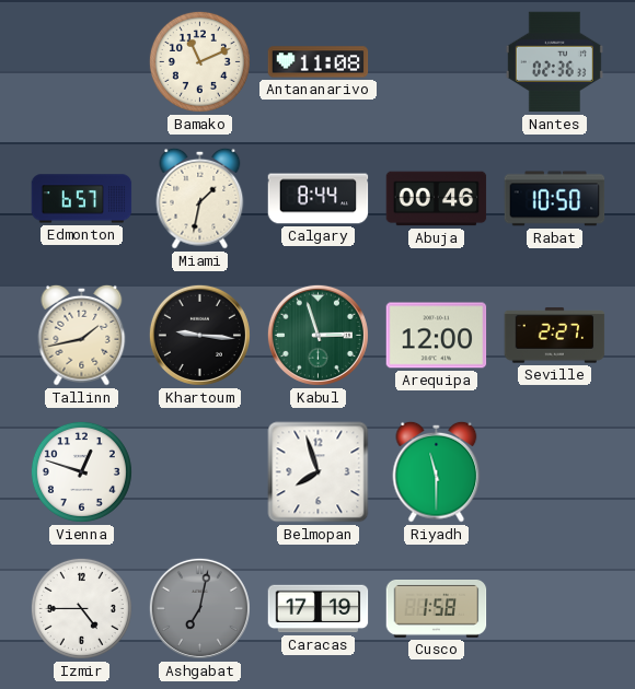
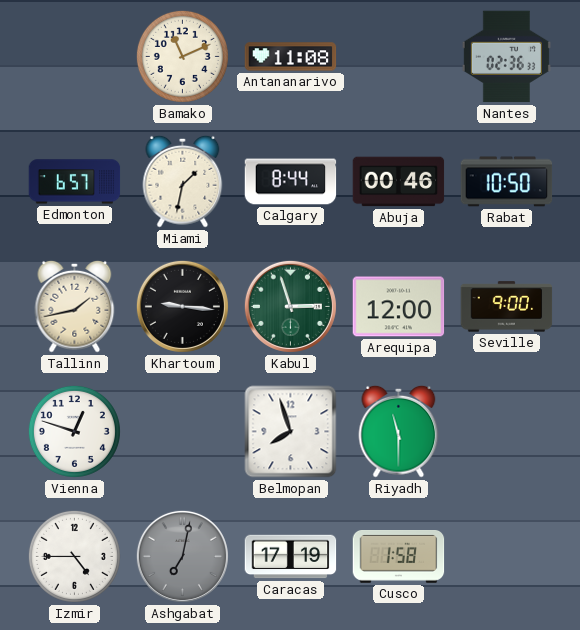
Seville: 2:27 -> 9:00
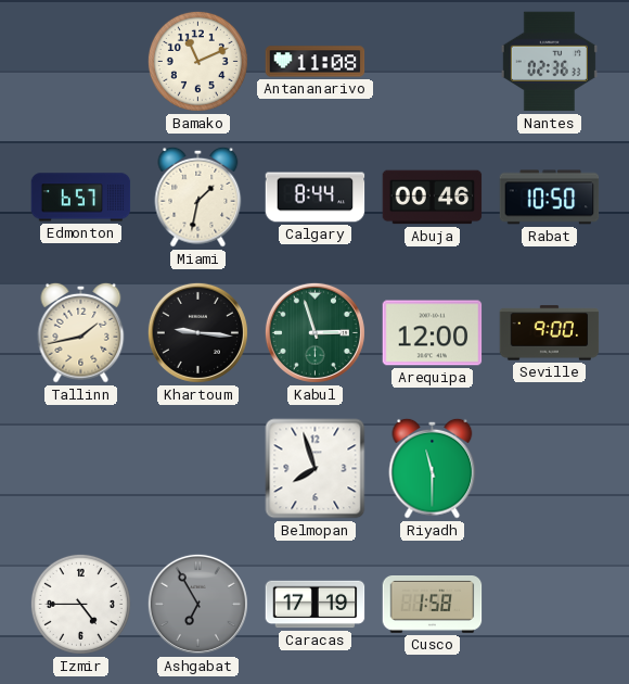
Vienna: 12:48 -> none
Ashgabat: 7:02 -> 6:55
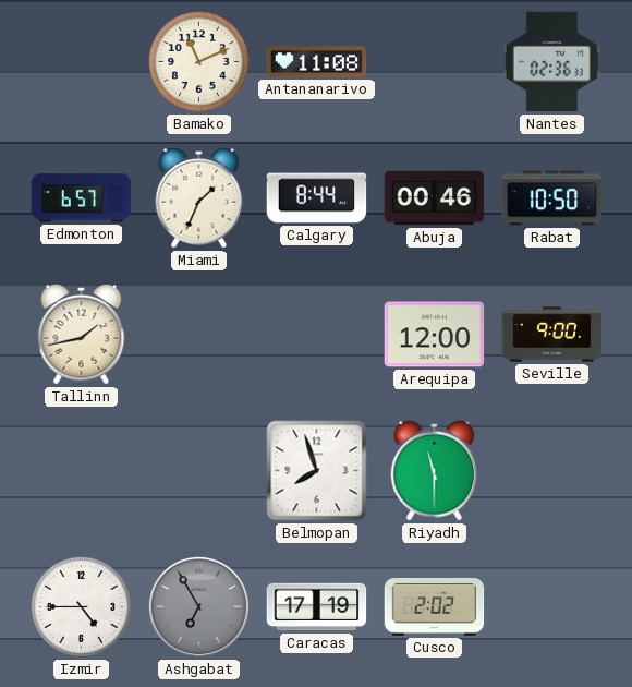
Miami: 1:32 -> 1:34
Khartoum: 9:16 -> none
Kabul: 2:57 -> none
Cusco: 1:58 -> 2:02
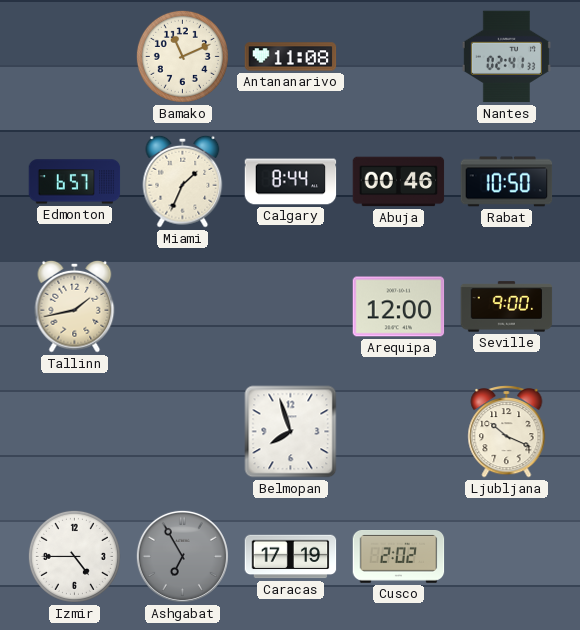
Nantes: 02:36 -> 02:41
Riyadh: 11:30 -> none
Ljubljana: none -> 10:19
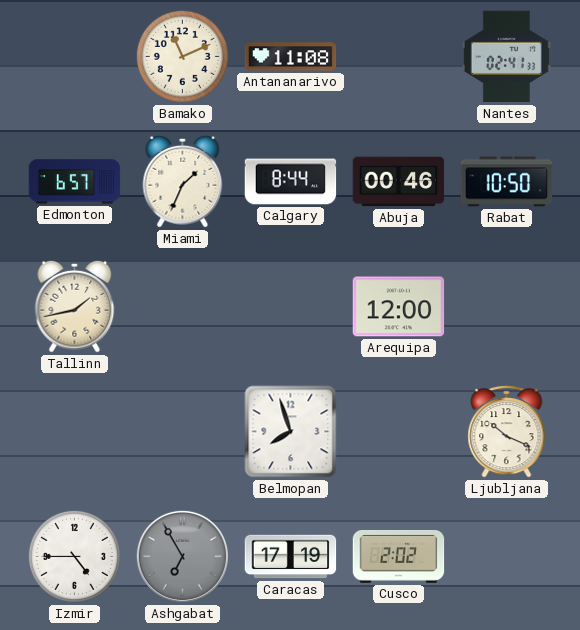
Seville: 9:00 -> none
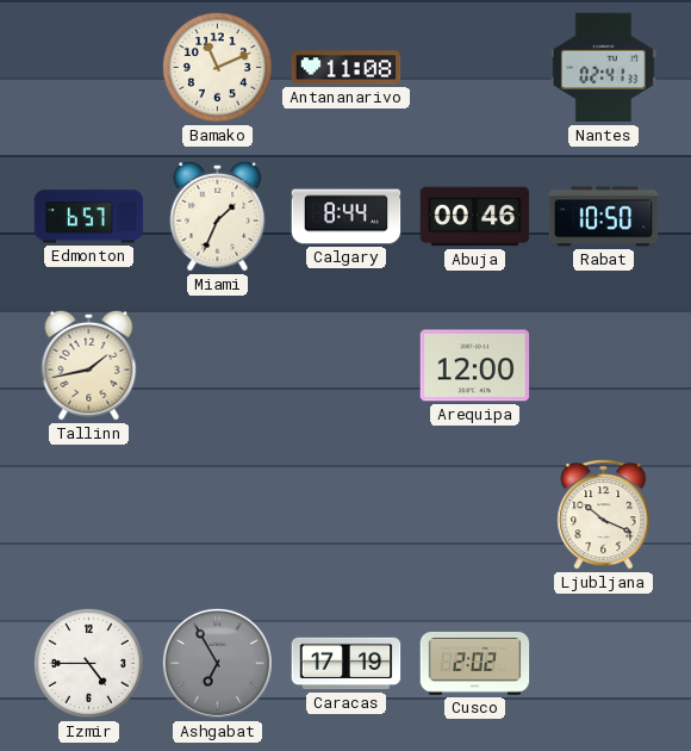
Belmopan: 7:57 -> none
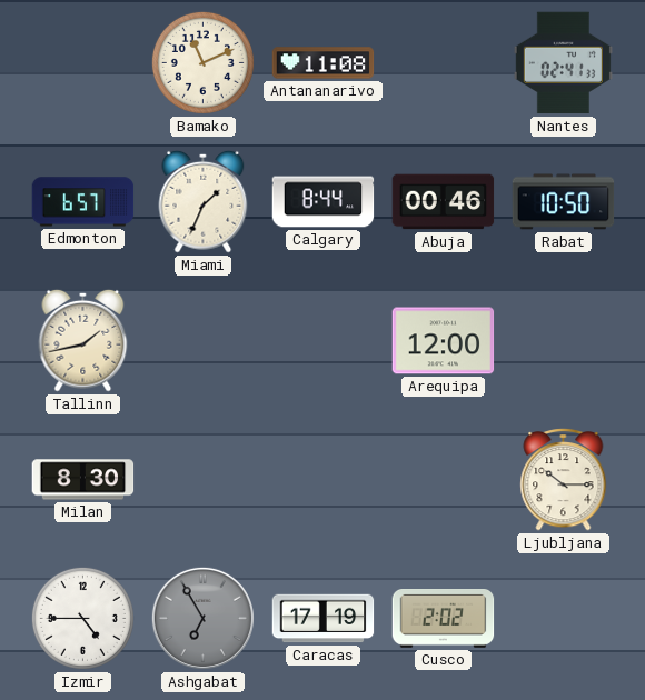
Milan: none -> 8:30
Ljubljana: 10:19 -> 10:15
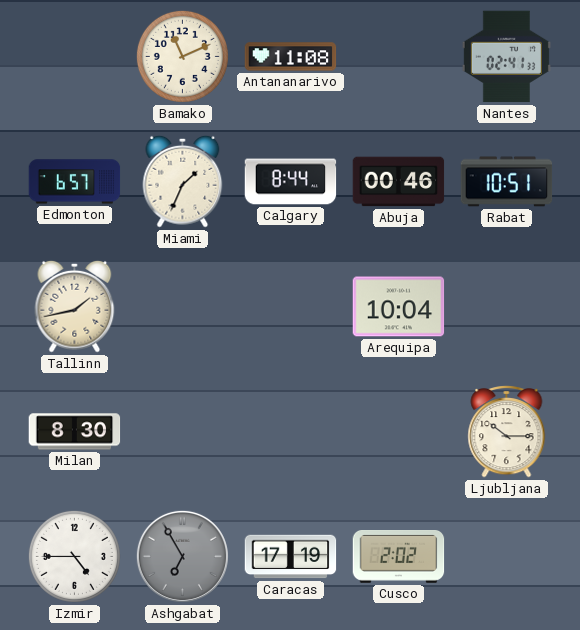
Rabat: 10:50 -> 10:51
Arequipa: 12:00 -> 10:04
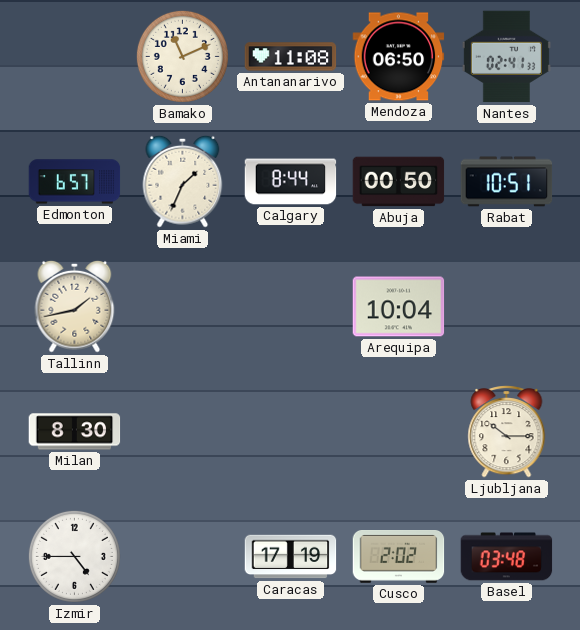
Mendoza: none -> 06:50
Abuja: 00:46 -> 00:50
Ashgabat: 6:55 -> none
Basel: none -> 03:48
